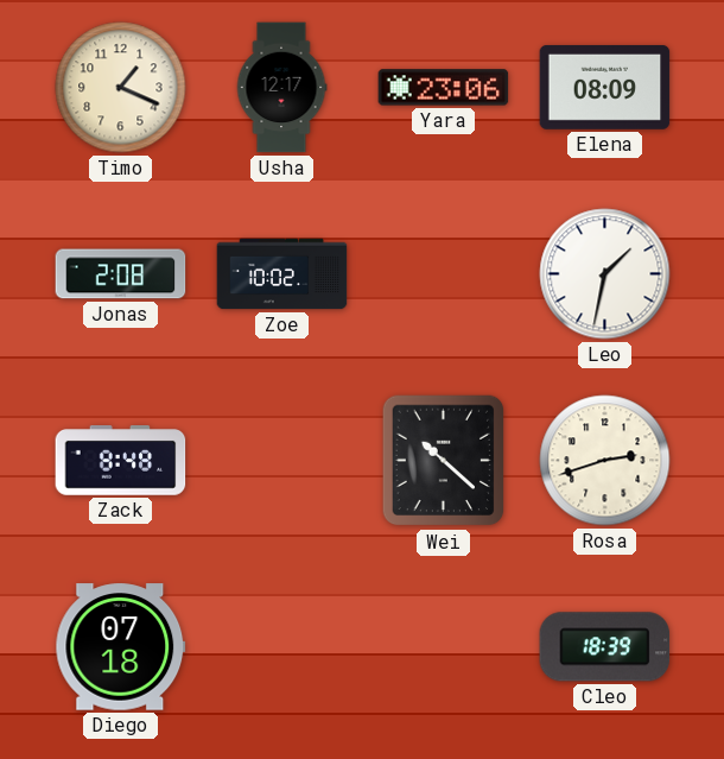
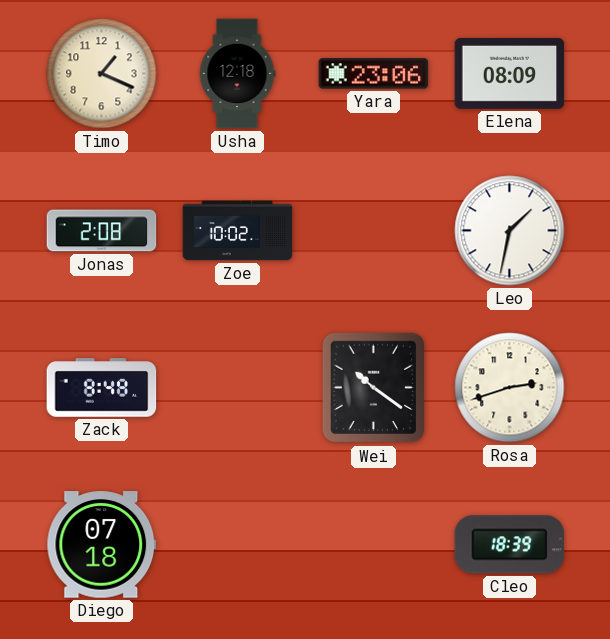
Usha: 12:17 -> 12:18
Wei: 10:22 -> 10:21
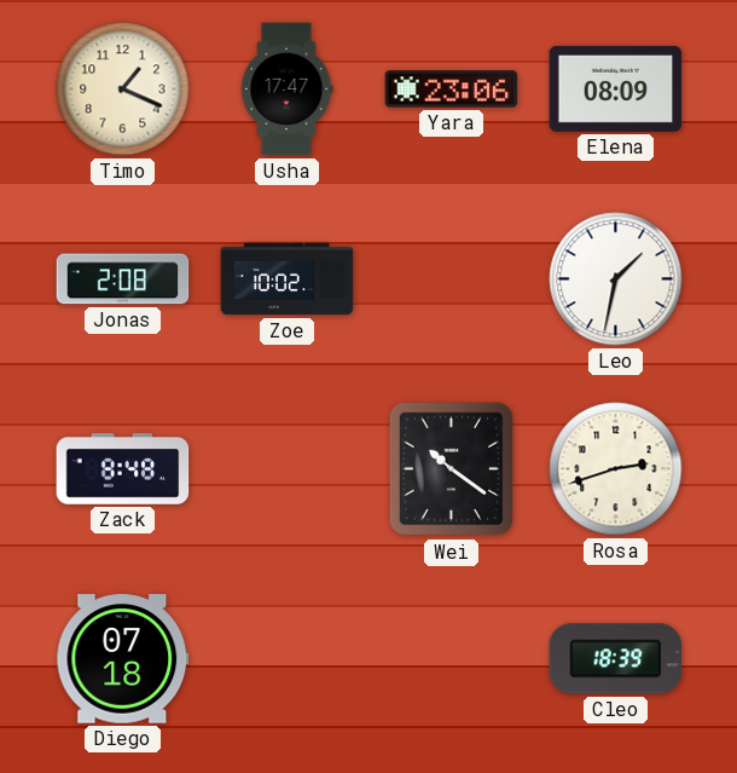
Usha: 12:18 -> 17:47
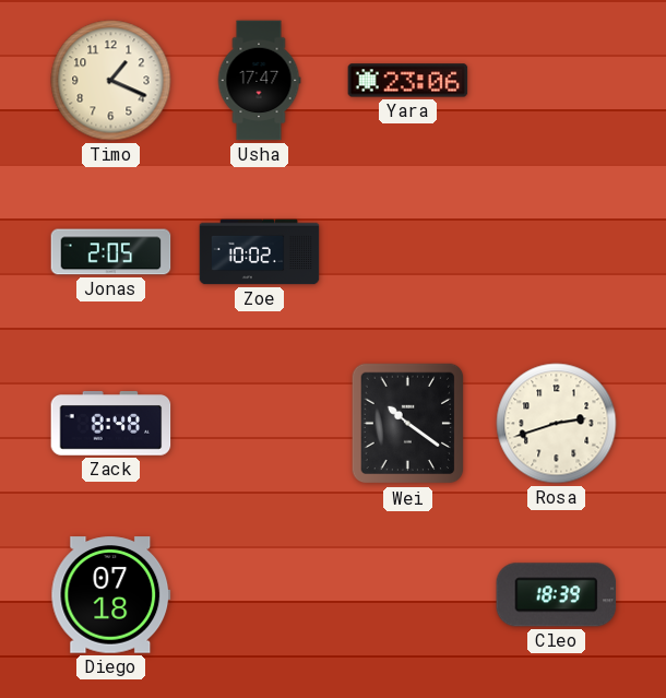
Elena: 08:09 -> none
Jonas: 2:08 -> 2:05
Leo: 1:32 -> none
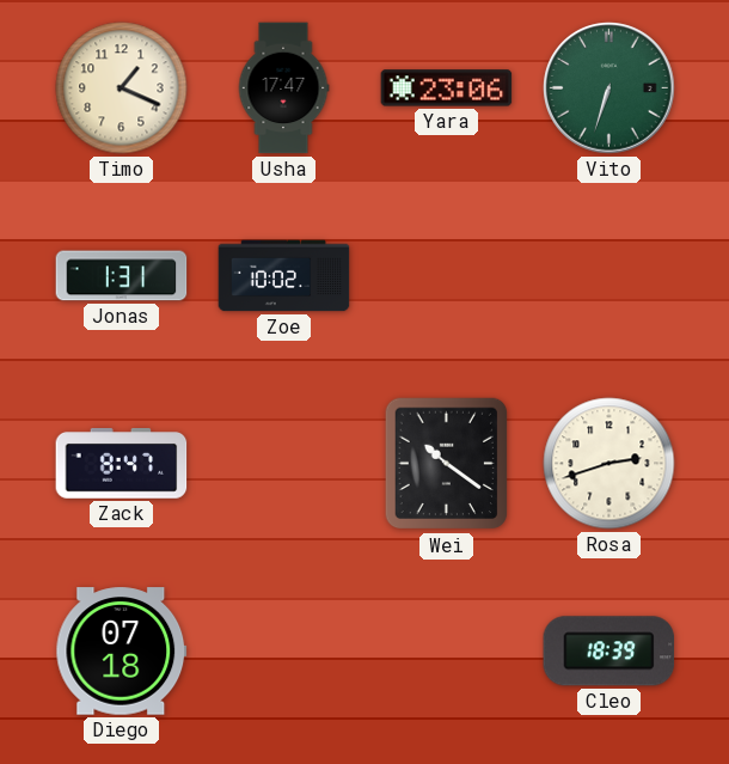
Vito: none -> 6:33
Jonas: 2:05 -> 1:31
Zack: 8:48 -> 8:47
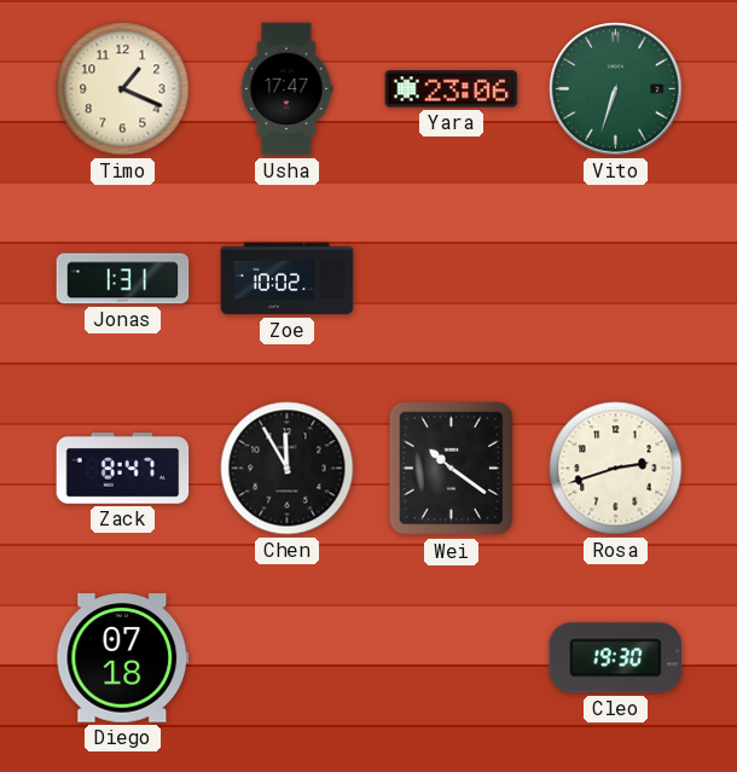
Chen: none -> 11:55
Cleo: 18:39 -> 19:30
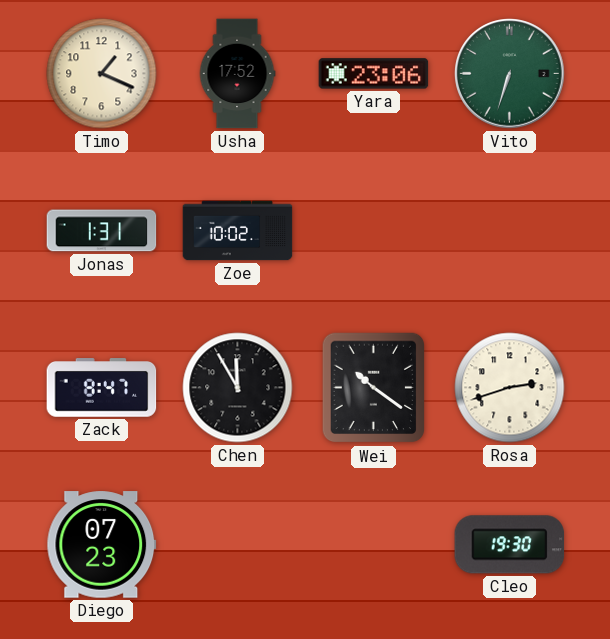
Usha: 17:47 -> 17:52
Diego: 07:18 -> 07:23
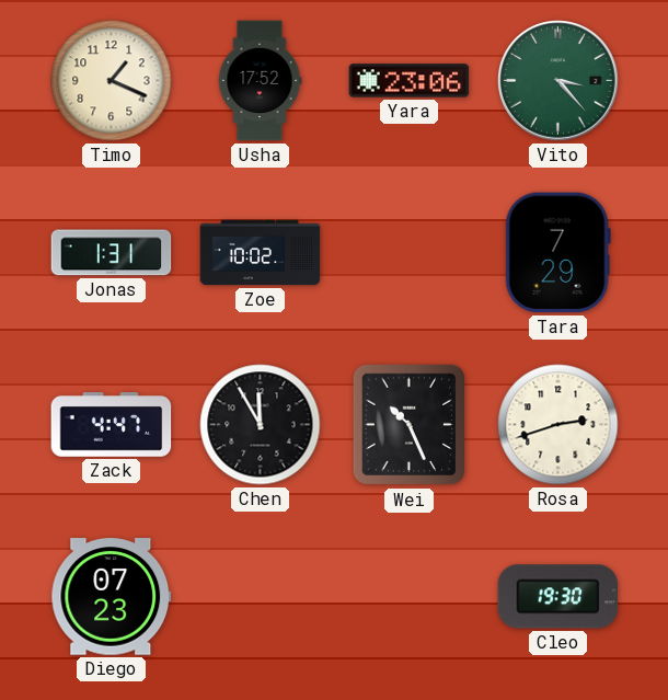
Vito: 6:33 -> 3:23
Tara: none -> 7:29
Zack: 8:47 -> 4:47
Wei: 10:21 -> 10:26
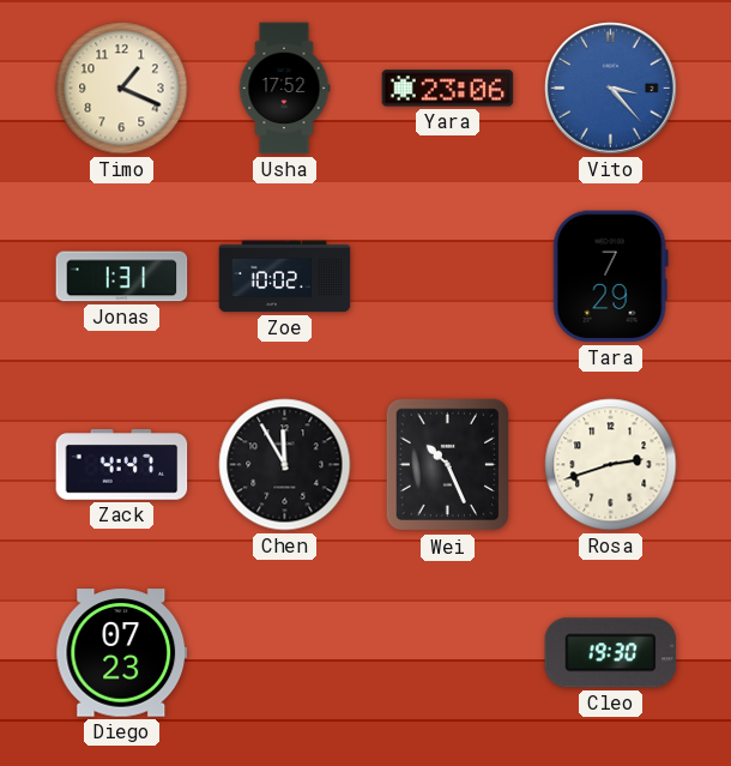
Vito dial: green -> blue
